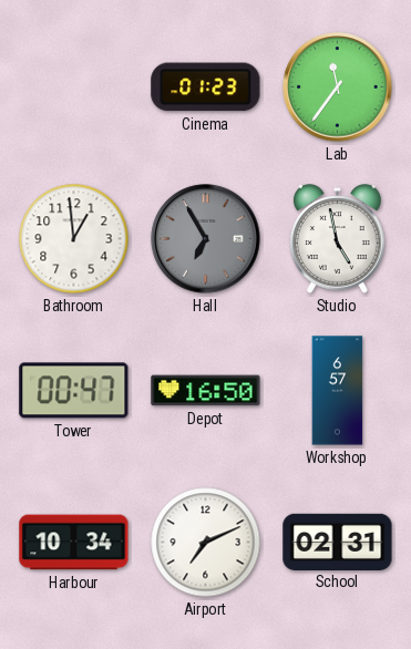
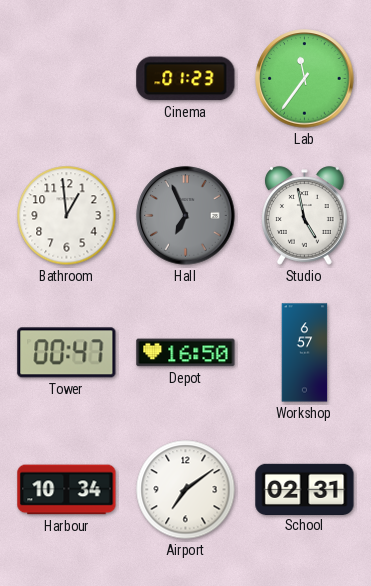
Hall: 6:55 -> 6:56
Airport: 7:11 -> 7:09
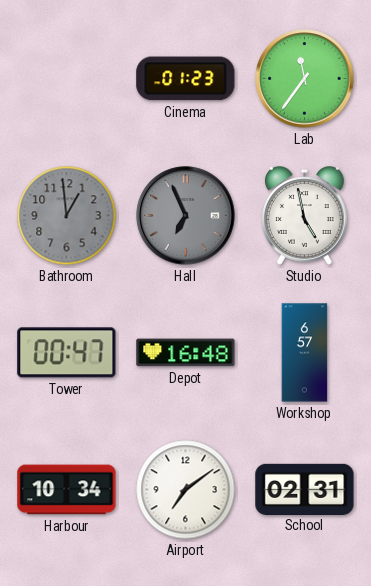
Bathroom dial: white -> grey
Depot: 16:50 -> 16:48
